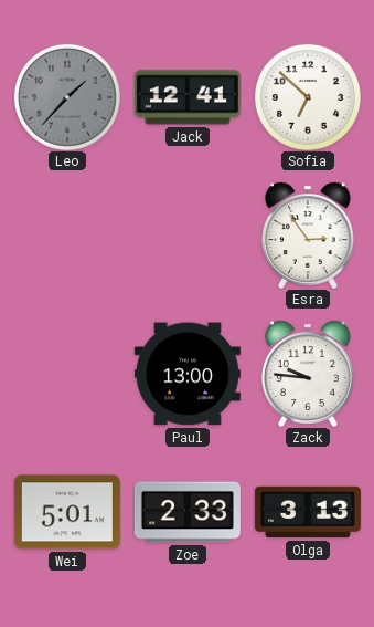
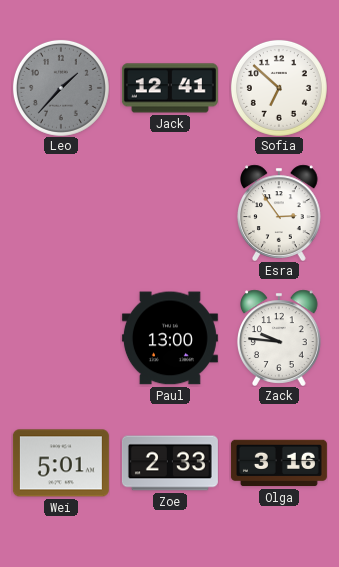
Olga: 3:13 -> 3:16
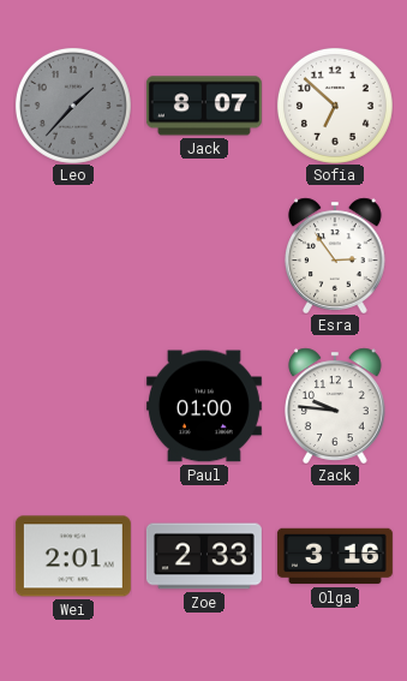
Jack: 12:41 -> 8:07
Paul: 13:00 -> 01:00
Wei: 5:01 -> 2:01
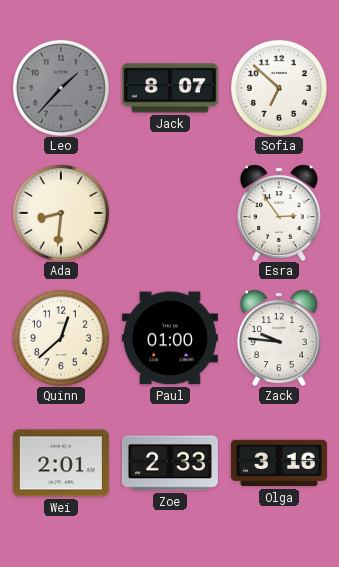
Ada: none -> 8:31
Quinn: none -> 12:38
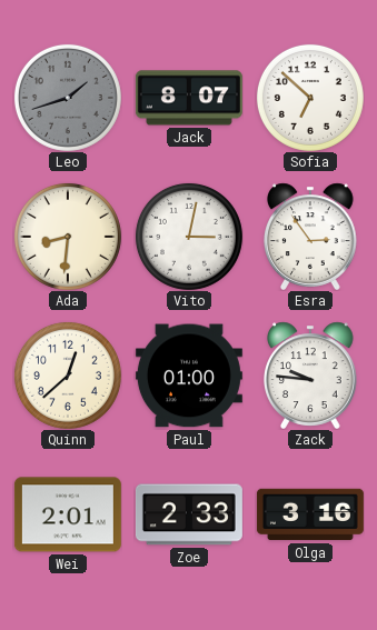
Leo: 1:37 -> 1:42
Vito: none -> 3:02
